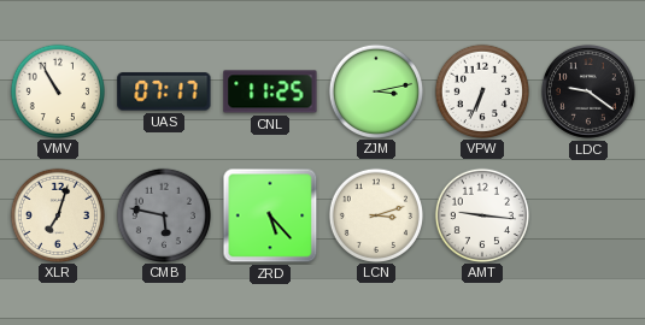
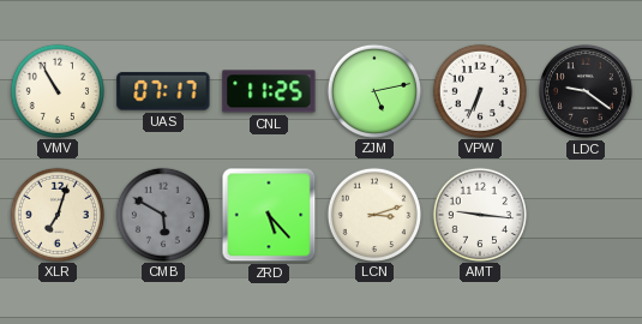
ZJM: 3:13 -> 5:13
CMB: 5:47 -> 5:50
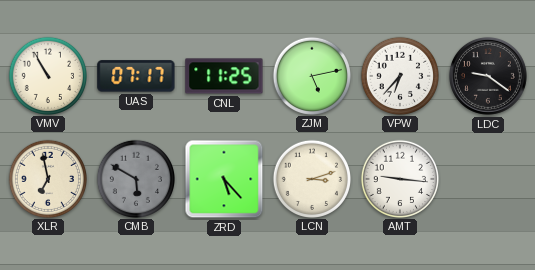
VPW: 6:34 -> 6:37
XLR: 7:03 -> 6:58
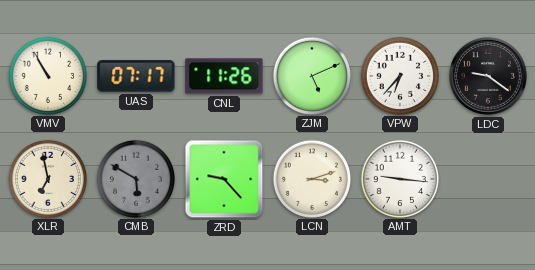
CNL: 11:25 -> 11:26
ZJM: 5:13 -> 5:11
ZRD: 5:23 -> 9:23
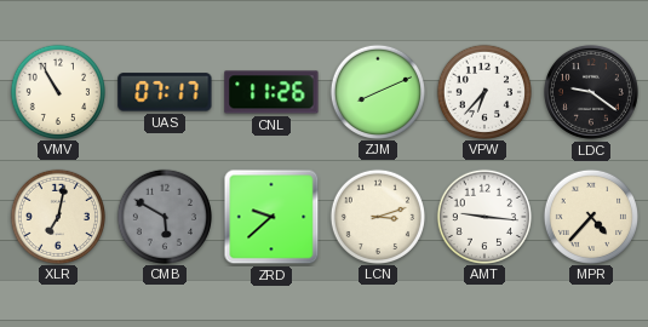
ZJM: 5:11 -> 8:11
XLR: 6:58 -> 7:02
ZRD: 9:23 -> 9:38
MPR: none -> 4:37
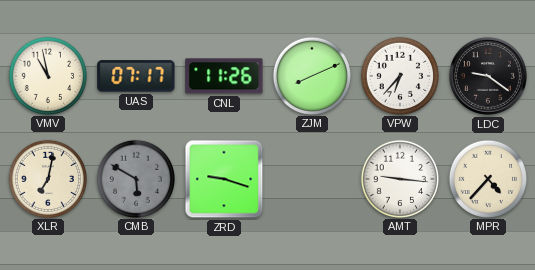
VMV: 10:55 -> 10:58
ZRD: 9:38 -> 9:18
LCN: 3:12 -> none
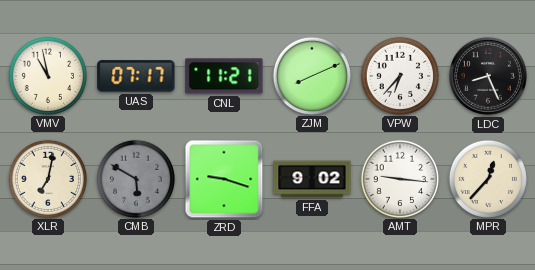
CNL: 11:26 -> 11:21
LDC: 9:21 -> 8:26
FFA: none -> 9:02
MPR: 4:37 -> 12:37
